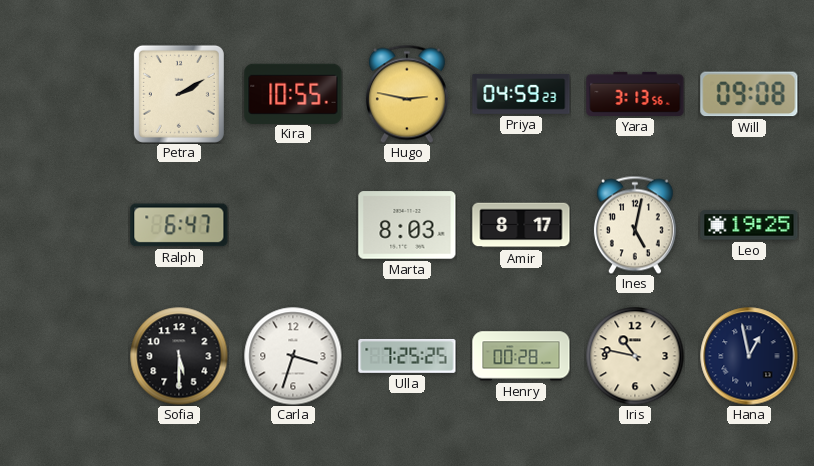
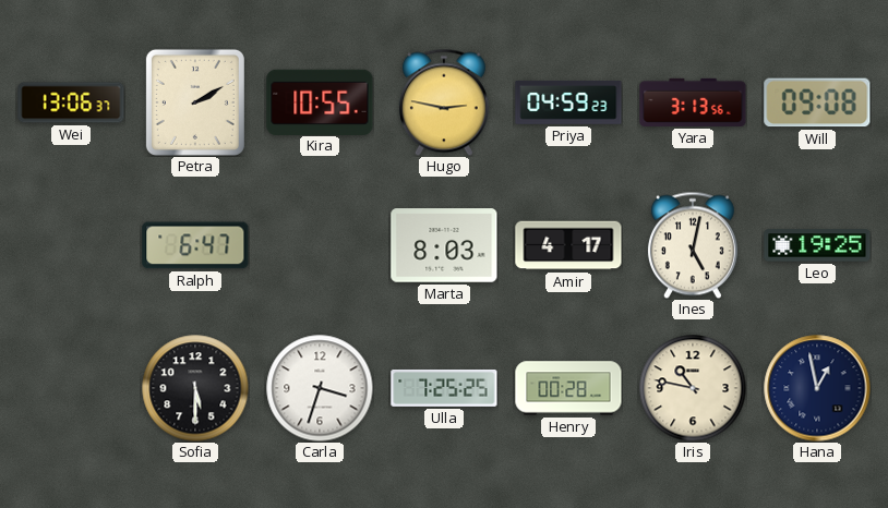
Wei: none -> 13:06
Amir: 8:17 -> 4:17
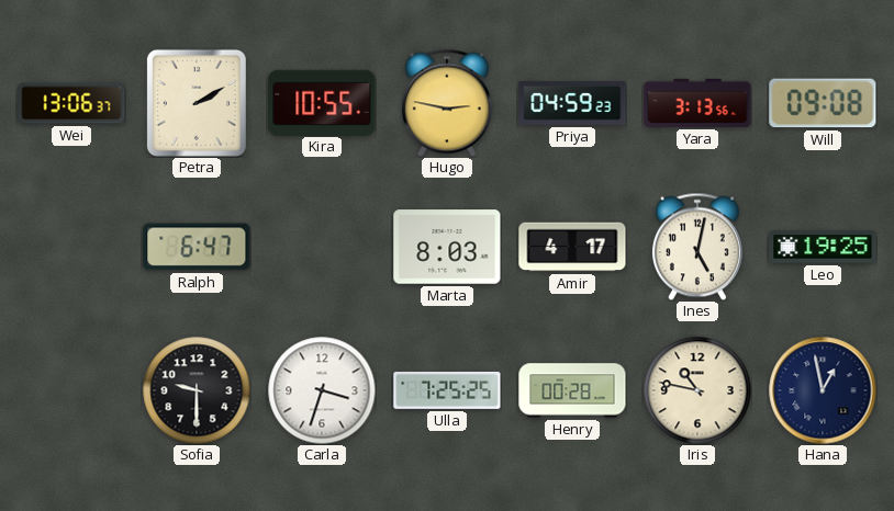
Sofia: 5:30 -> 9:30
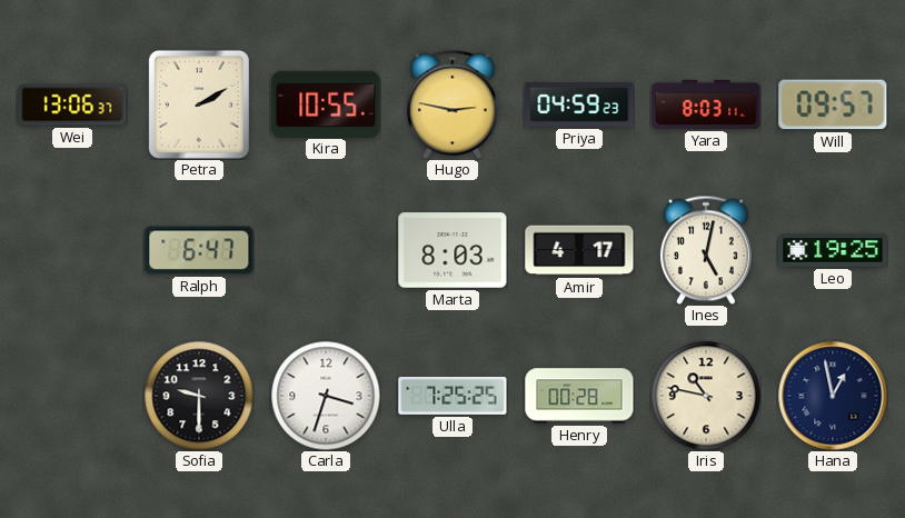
Yara: 3:13 -> 8:03
Will: 09:08 -> 09:57
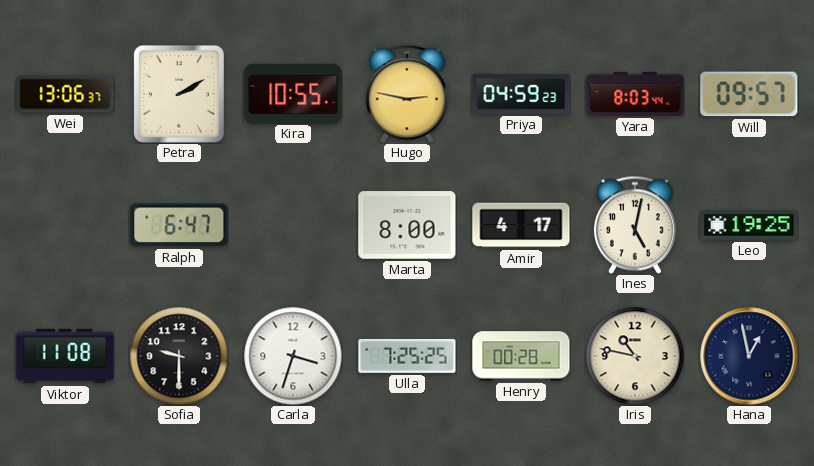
Yara: 8:03:11 -> 8:03:44
Marta: 8:03 -> 8:00
Viktor: none -> 11:08
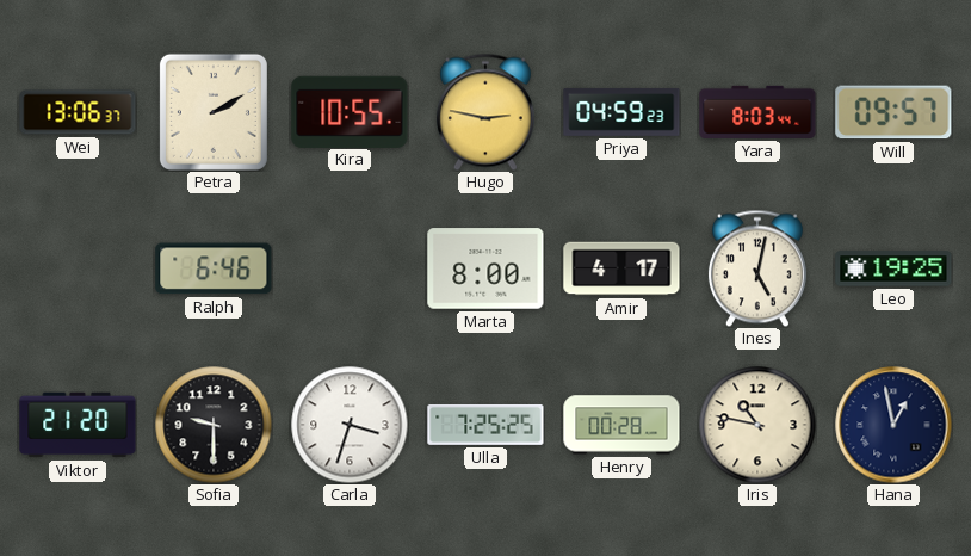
Ralph: 6:47 -> 6:46
Viktor: 11:08 -> 21:20
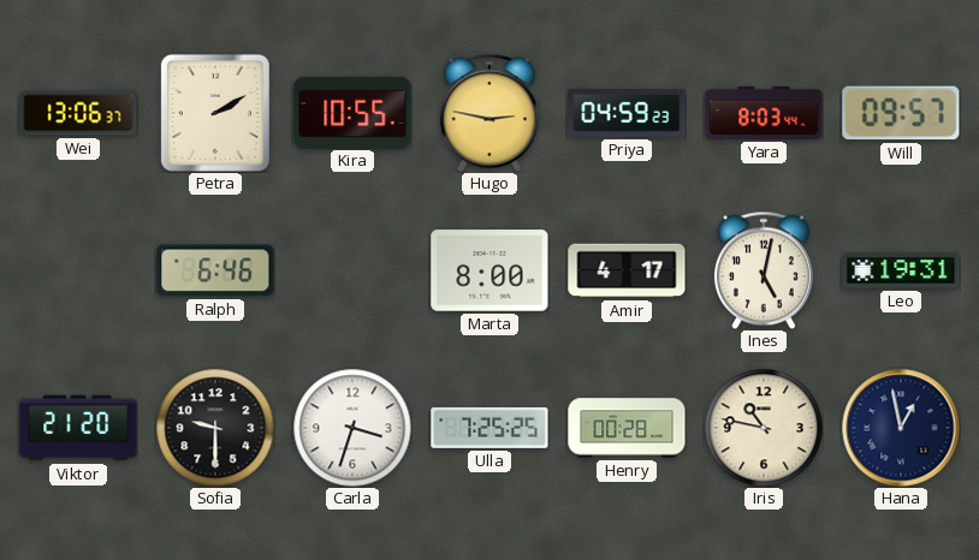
Leo: 19:25 -> 19:31
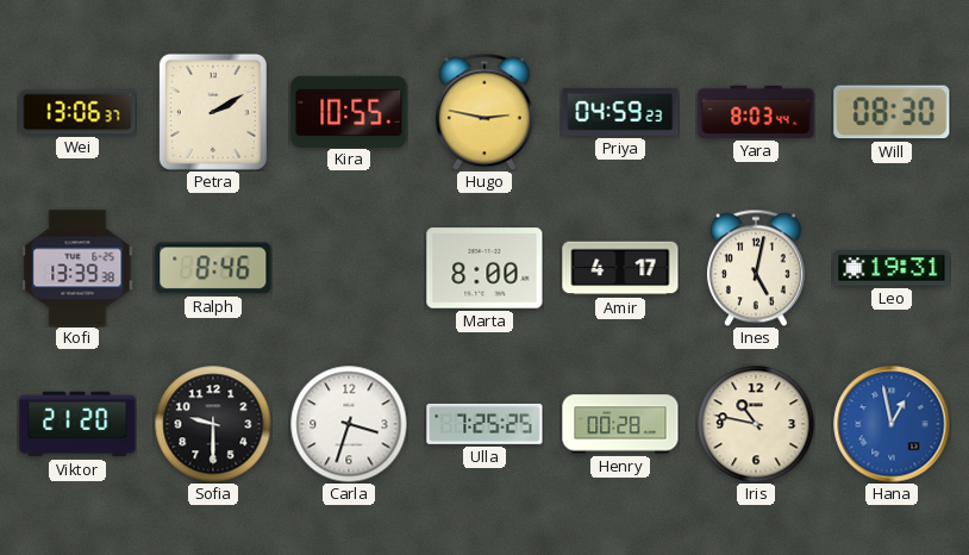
Will: 09:57 -> 08:30
Kofi: none -> 13:39
Ralph: 6:46 -> 8:46
Hana dial: navy -> blue
